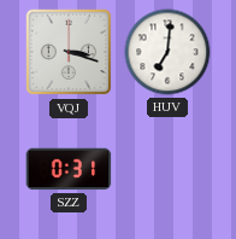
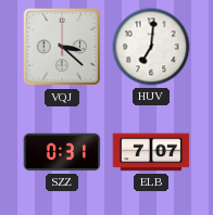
VQJ: 3:18 -> 3:22
ELB: none -> 7:07
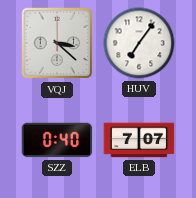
HUV: 7:01 -> 7:06
SZZ: 0:31 -> 0:40
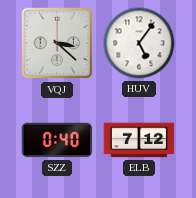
HUV: 7:06 -> 5:06
ELB: 7:07 -> 7:12
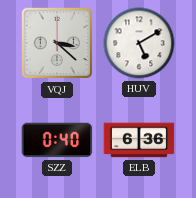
HUV: 5:06 -> 5:10
ELB: 7:12 -> 6:36
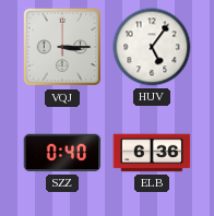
VQJ: 3:22 -> 3:15
HUV: 5:10 -> 5:06
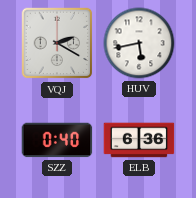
VQJ: 3:15 -> 2:20
HUV: 5:06 -> 5:43
